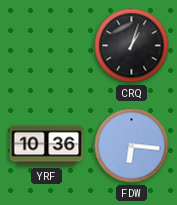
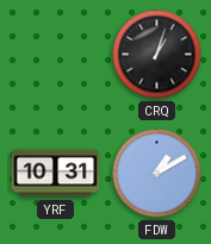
YRF: 10:36 -> 10:31
FDW: 6:16 -> 1:10
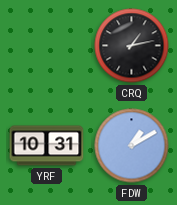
CRQ: 1:03 -> 1:13
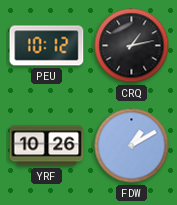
PEU: none -> 10:12
YRF: 10:31 -> 10:26
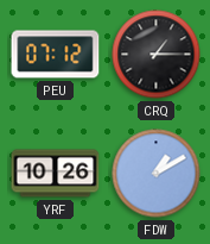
PEU: 10:12 -> 07:12
CRQ: 1:13 -> 1:15
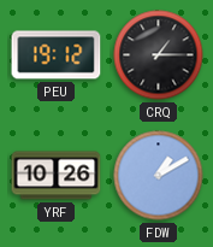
PEU: 07:12 -> 19:12
